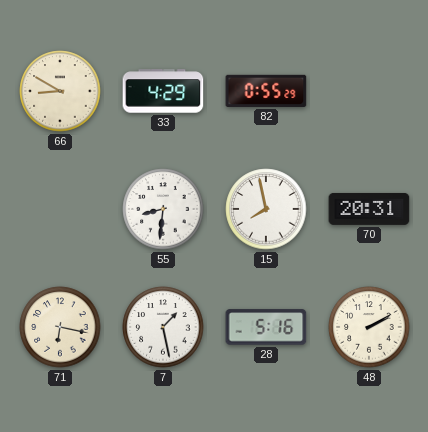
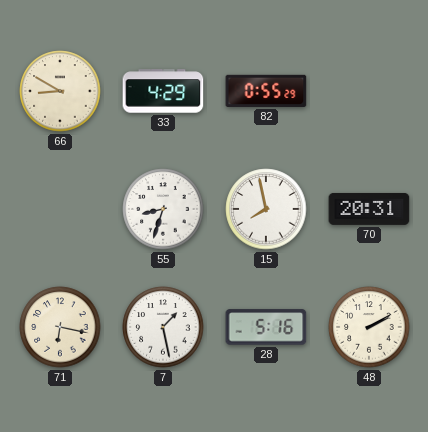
55: 8:31 -> 8:33
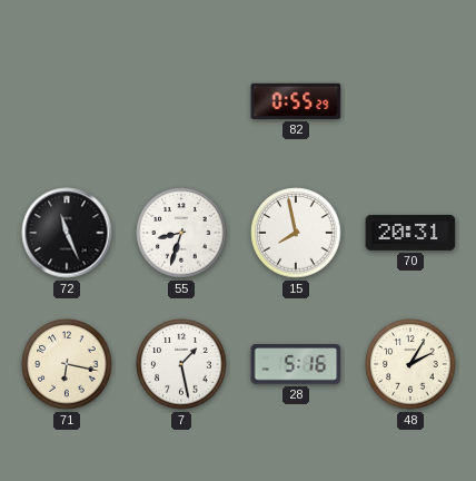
66: 8:50 -> none
33: 4:29 -> none
72: none -> 11:26
48: 2:10 -> 2:05
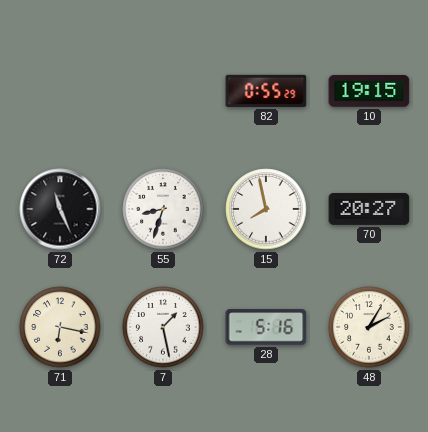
10: none -> 19:15
70: 20:31 -> 20:27
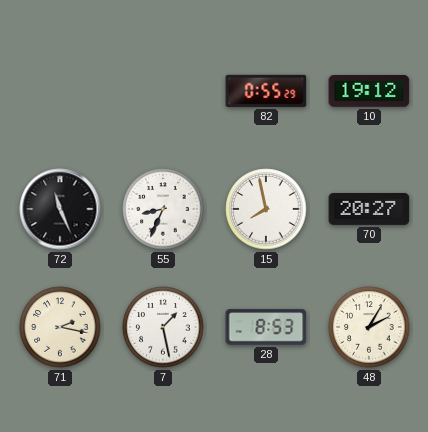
10: 19:15 -> 19:12
55: 8:33 -> 8:34
71: 6:17 -> 2:17
28: 5:16 -> 8:53
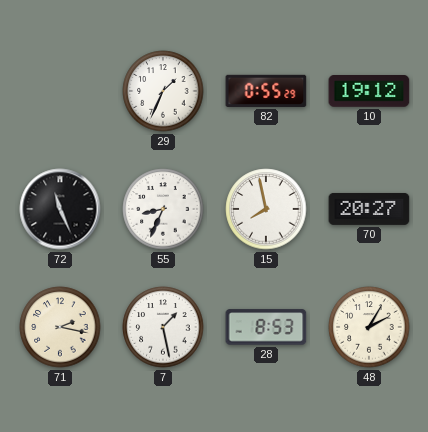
29: none -> 1:34
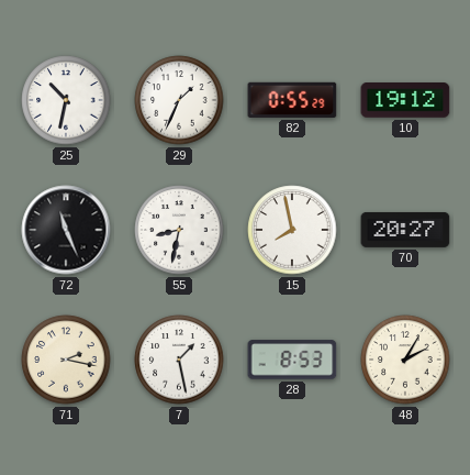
25: none -> 10:32
55: 8:34 -> 8:32
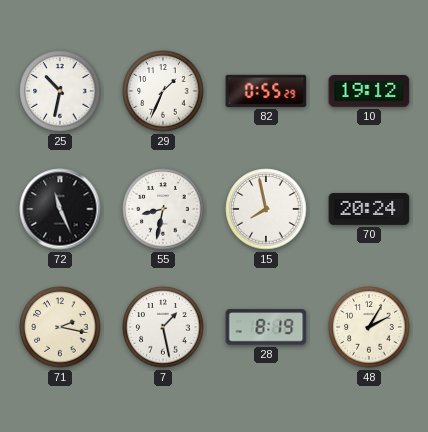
70: 20:27 -> 20:24
28: 8:53 -> 8:19
